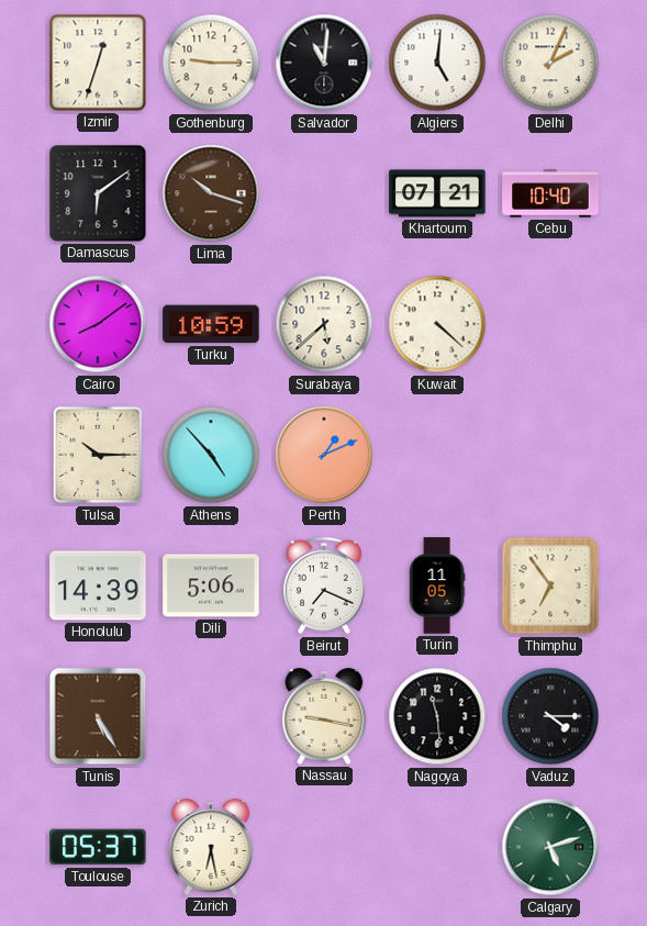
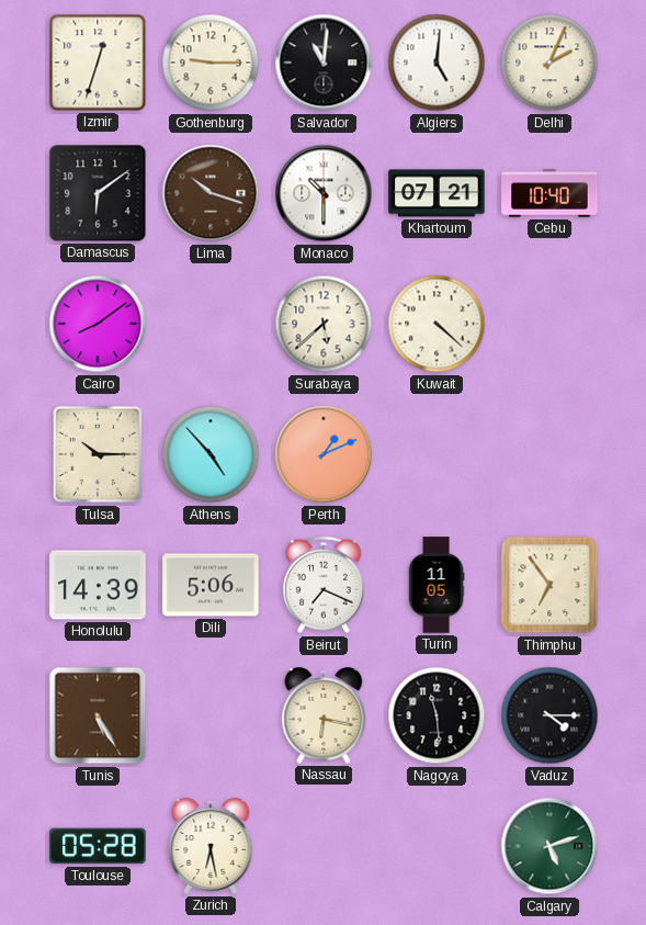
Monaco: none -> 10:30
Turku: 10:59 -> none
Nassau: 9:17 -> 6:17
Toulouse: 05:37 -> 05:28
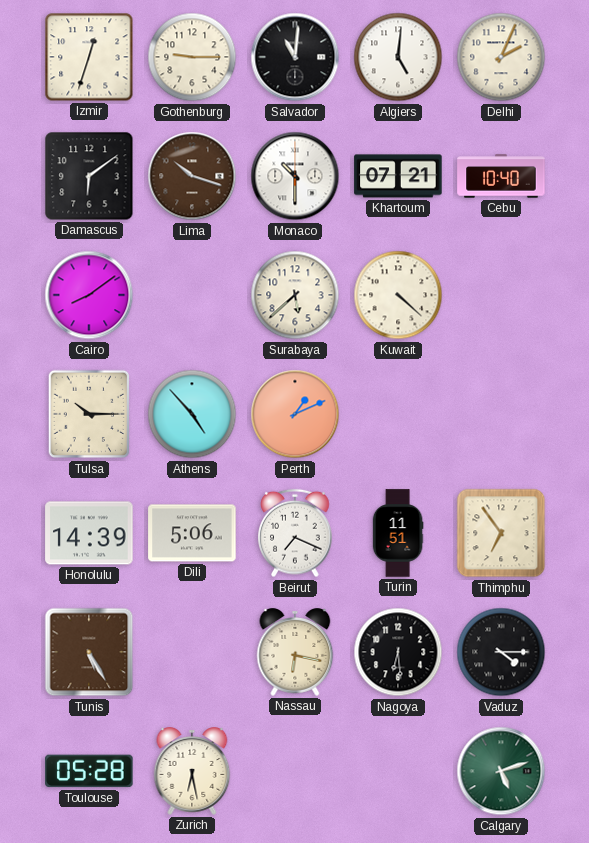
Turin: 11:05 -> 11:51
Nagoya: 11:29 -> 6:29
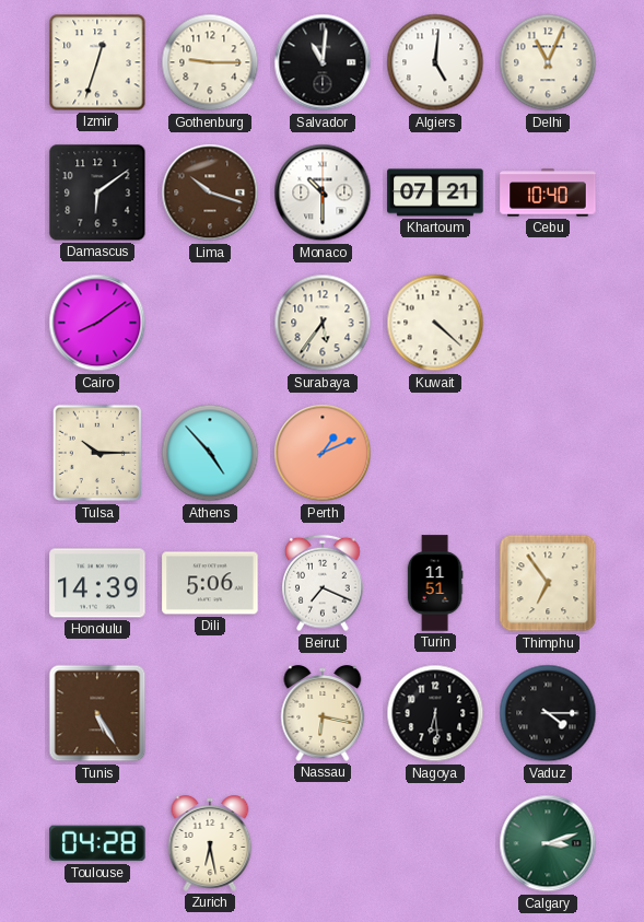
Delhi: 2:04 -> 11:04
Surabaya: 5:38 -> 5:36
Toulouse: 05:28 -> 04:28
Calgary: 5:12 -> 3:12
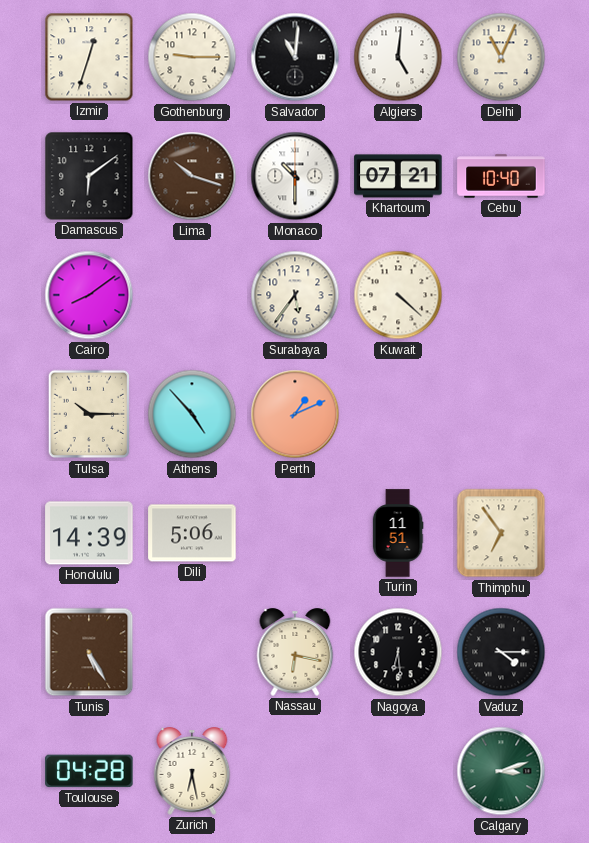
Beirut: 7:19 -> none
